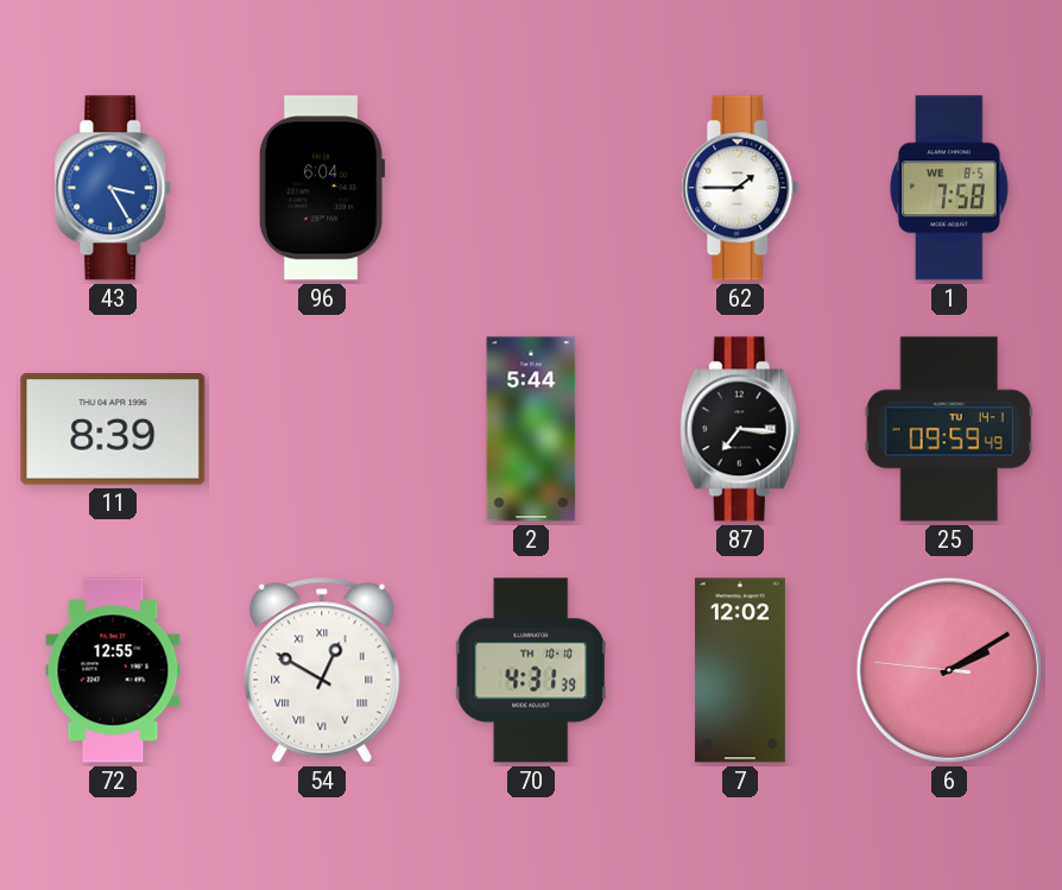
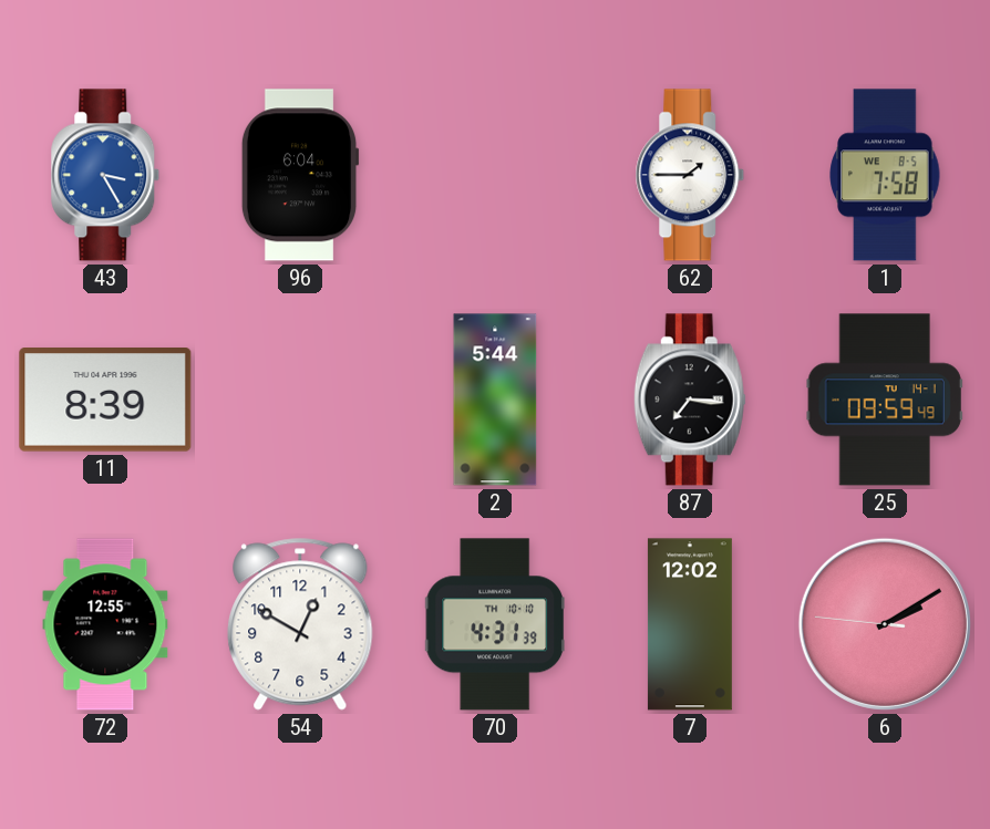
54 numerals: Roman -> Arabic
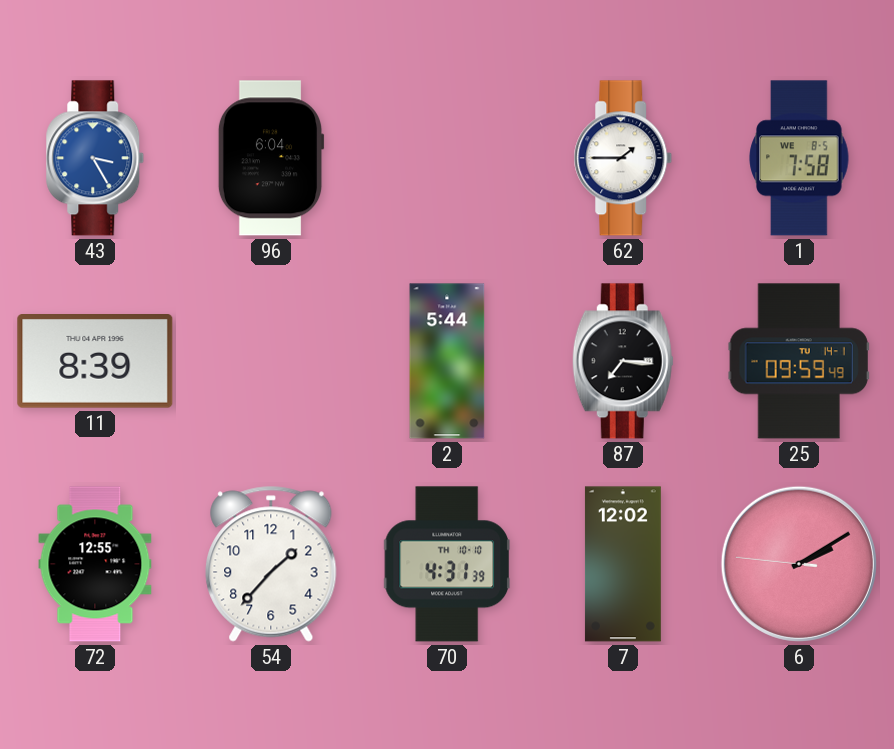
54: 12:50 -> 1:37
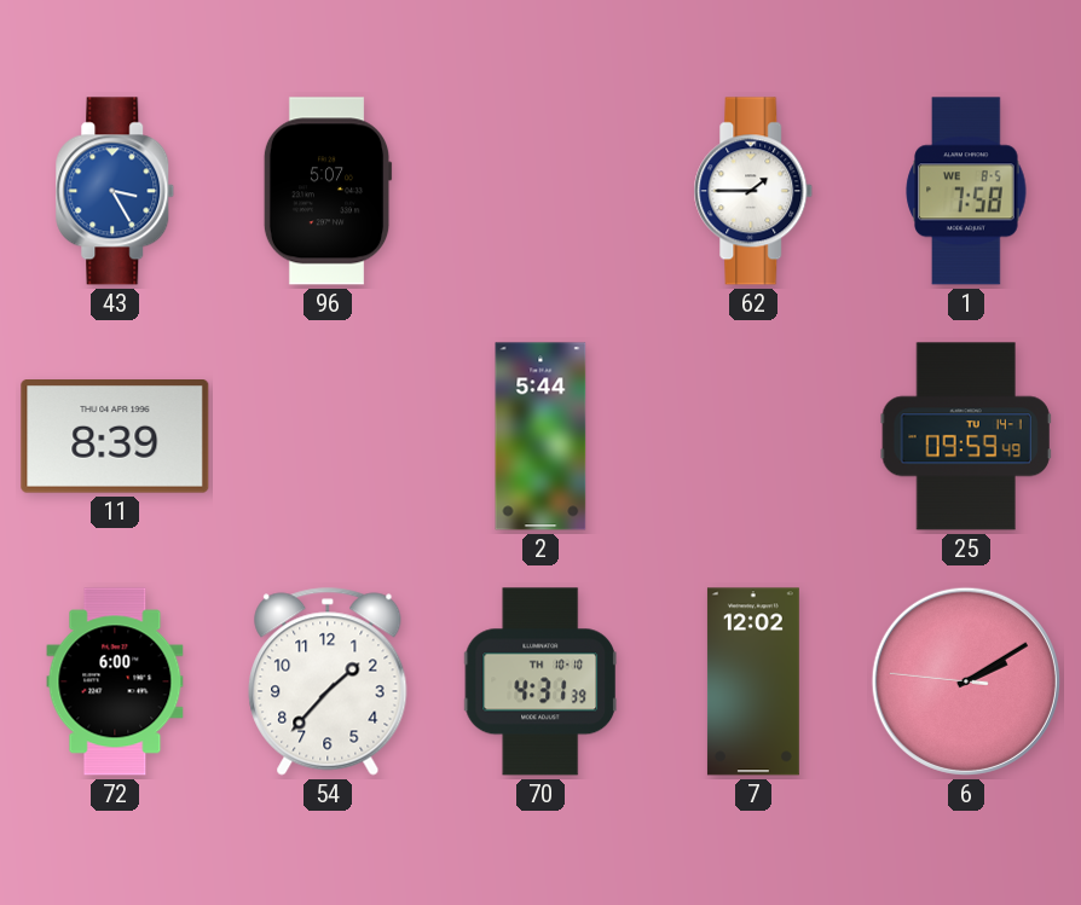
96: 6:04 -> 5:07
87: 7:16 -> none
72: 12:55 -> 6:00
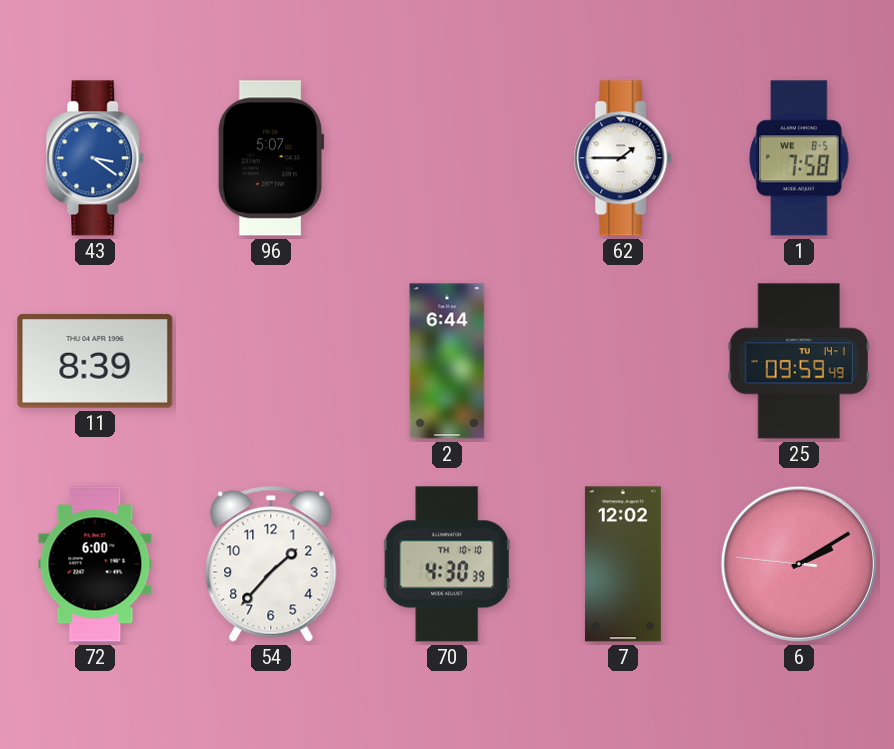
43: 3:25 -> 3:21
2: 5:44 -> 6:44
70: 4:31 -> 4:30
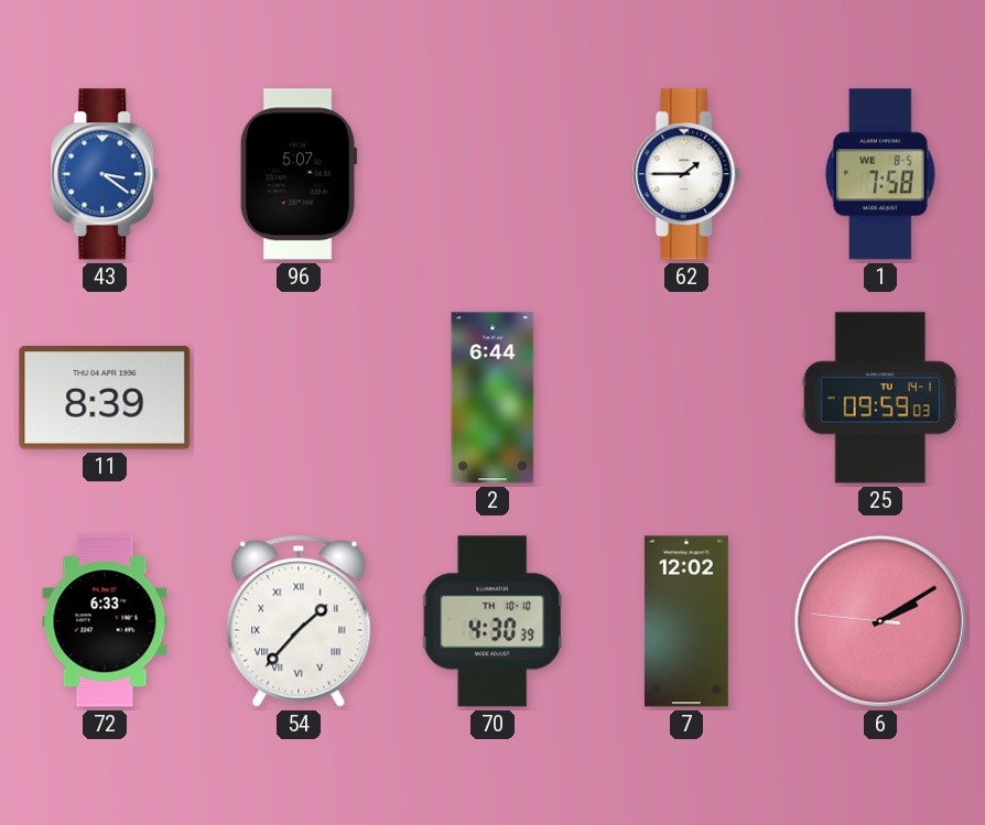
25: 09:59:49 -> 09:59:03
72: 6:00 -> 6:33
54 numerals: Arabic -> Roman
